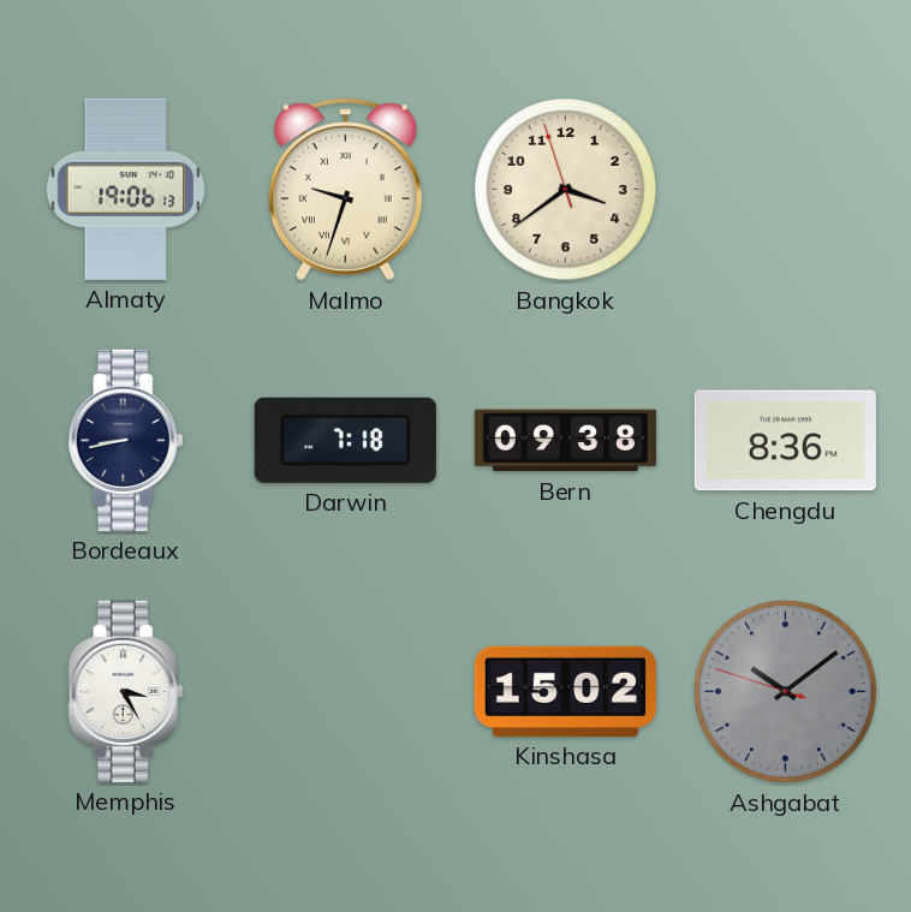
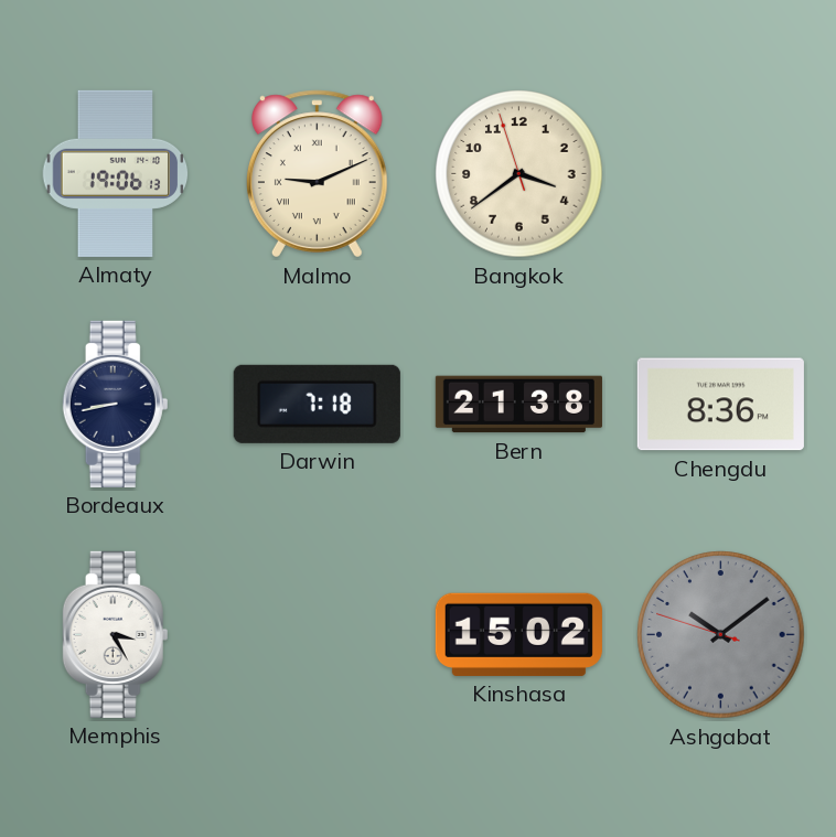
Malmo: 9:33 -> 9:11
Bern: 09:38 -> 21:38
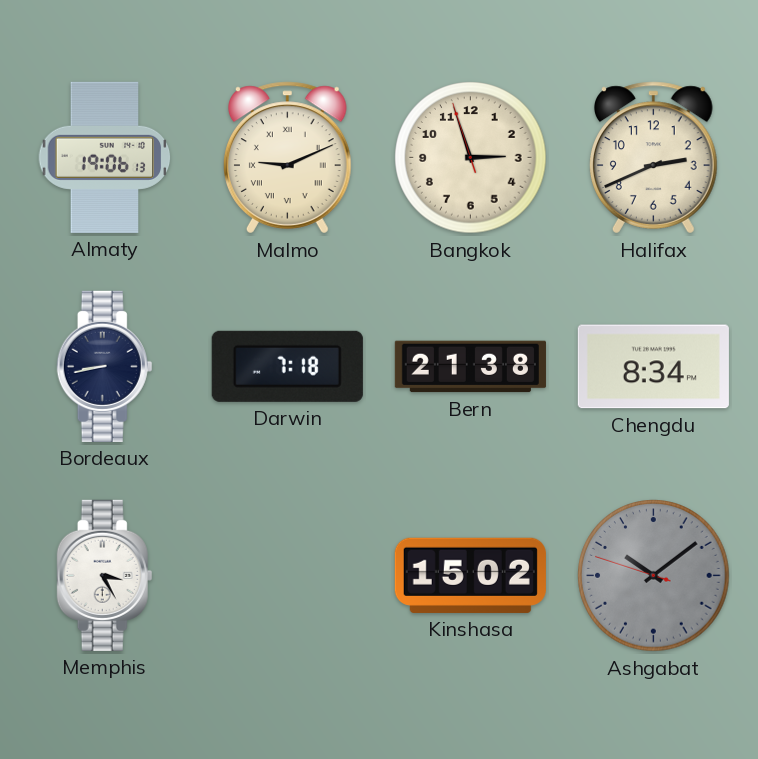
Bangkok: 3:38 -> 2:56
Halifax: none -> 2:41
Chengdu: 8:36 -> 8:34
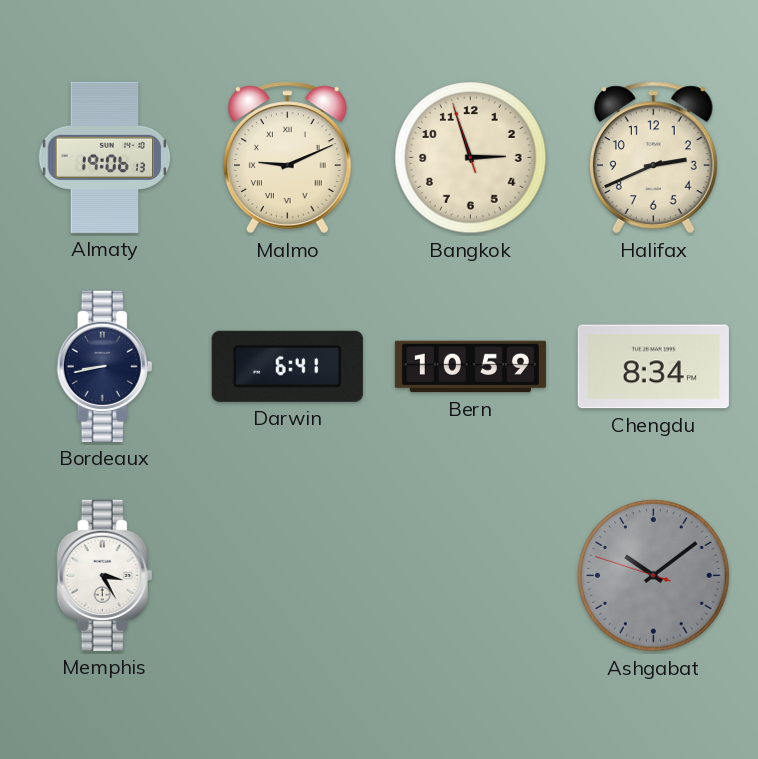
Darwin: 7:18 -> 6:41
Bern: 21:38 -> 10:59
Kinshasa: 15:02 -> none
